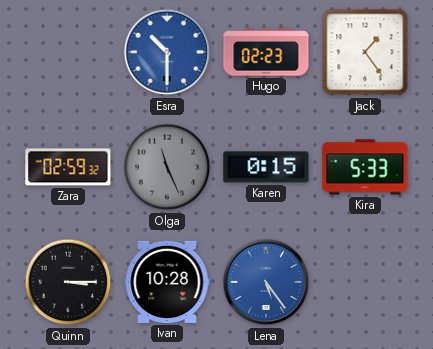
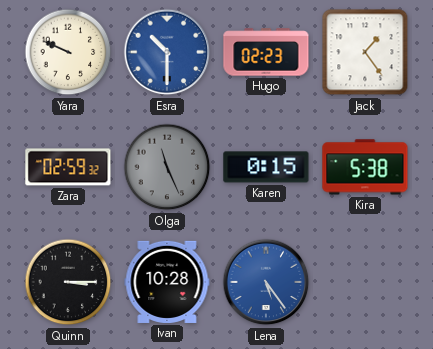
Yara: none -> 9:49
Kira: 5:33 -> 5:38
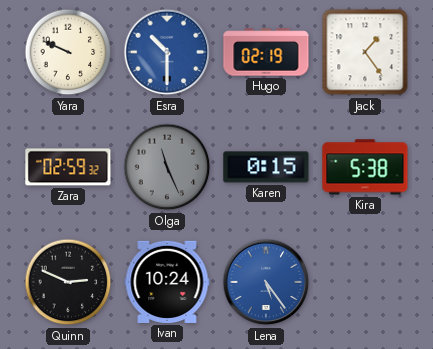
Hugo: 02:23 -> 02:19
Quinn: 3:15 -> 2:49
Ivan: 10:28 -> 10:24
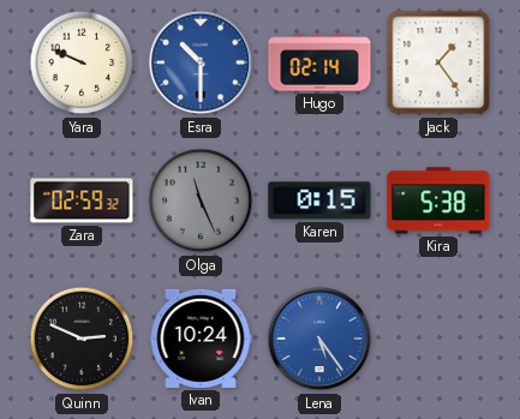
Hugo: 02:19 -> 02:14
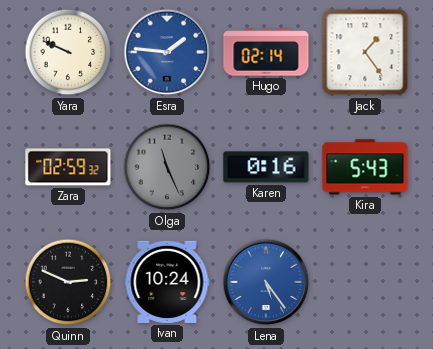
Esra: 10:30 -> 1:46
Karen: 0:15 -> 0:16
Kira: 5:38 -> 5:43
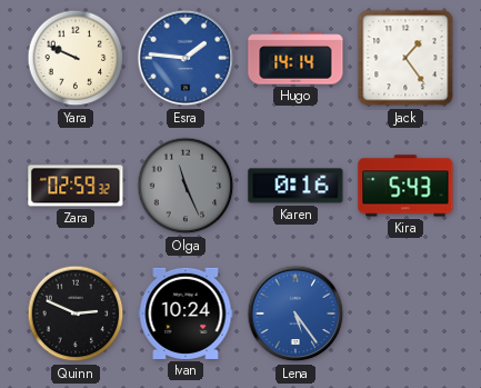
Hugo: 02:14 -> 14:14
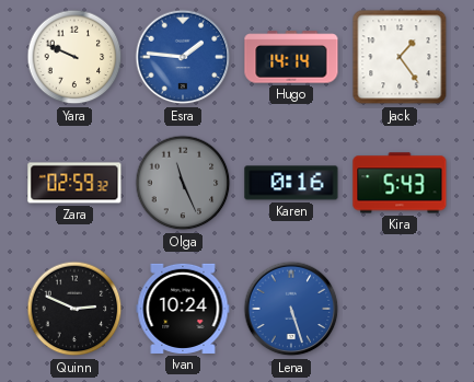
Lena: 5:24 -> 5:27
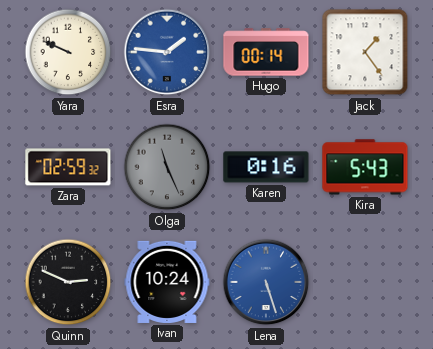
Hugo: 14:14 -> 00:14
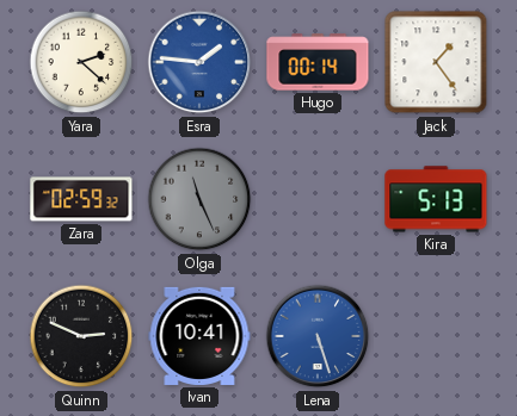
Yara: 9:49 -> 2:22
Karen: 0:16 -> none
Kira: 5:43 -> 5:13
Ivan: 10:24 -> 10:41
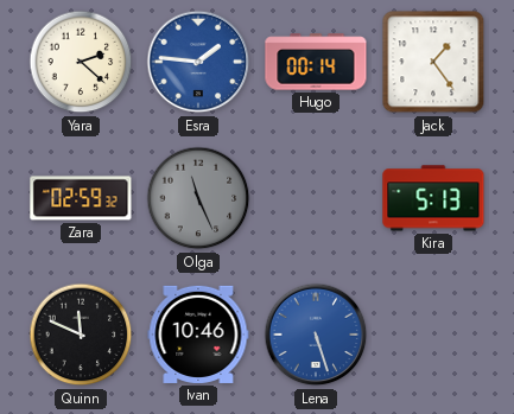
Quinn: 2:49 -> 11:49
Ivan: 10:41 -> 10:46
